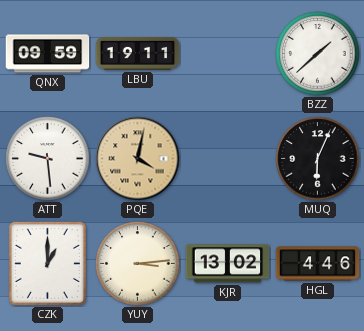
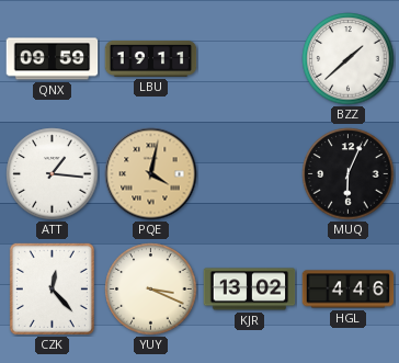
ATT: 9:29 -> 1:16
CZK: 1:00 -> 12:23
YUY: 3:14 -> 3:19
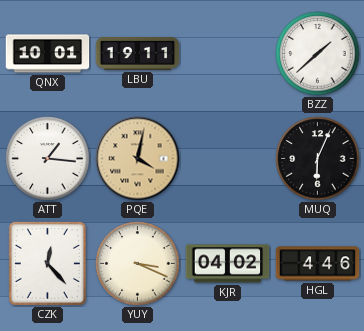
QNX: 09:59 -> 10:01
KJR: 13:02 -> 04:02
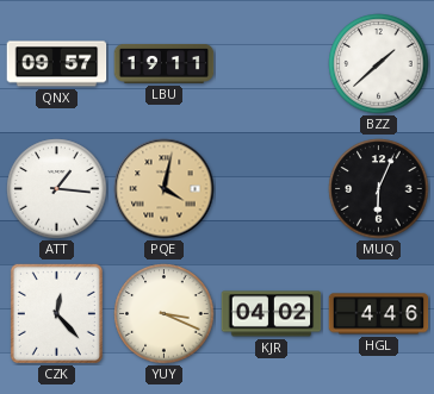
QNX: 10:01 -> 09:57
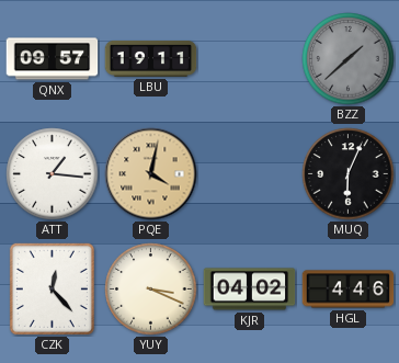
BZZ dial: white -> grey
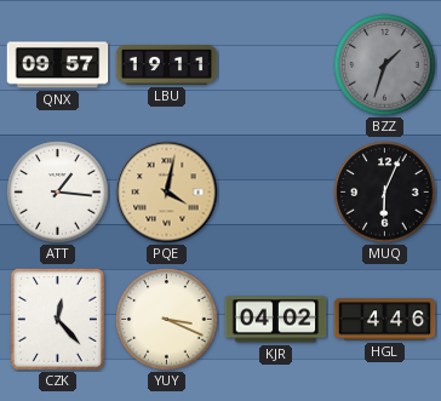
BZZ: 1:38 -> 1:33
